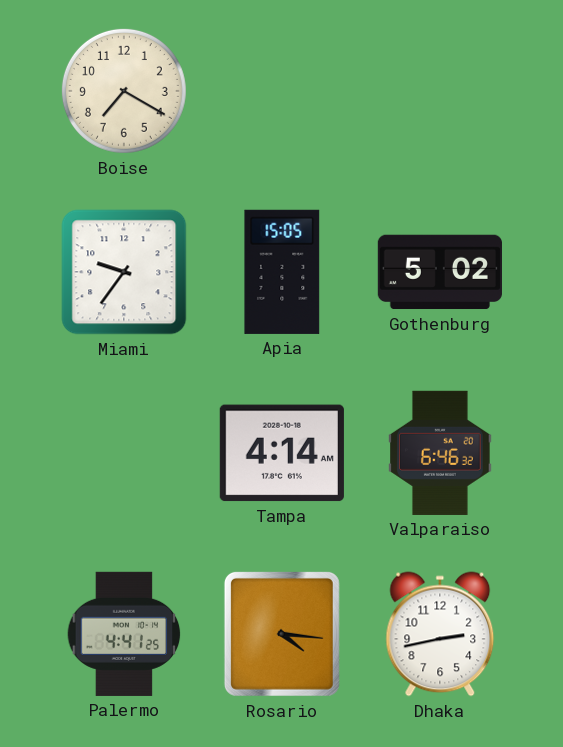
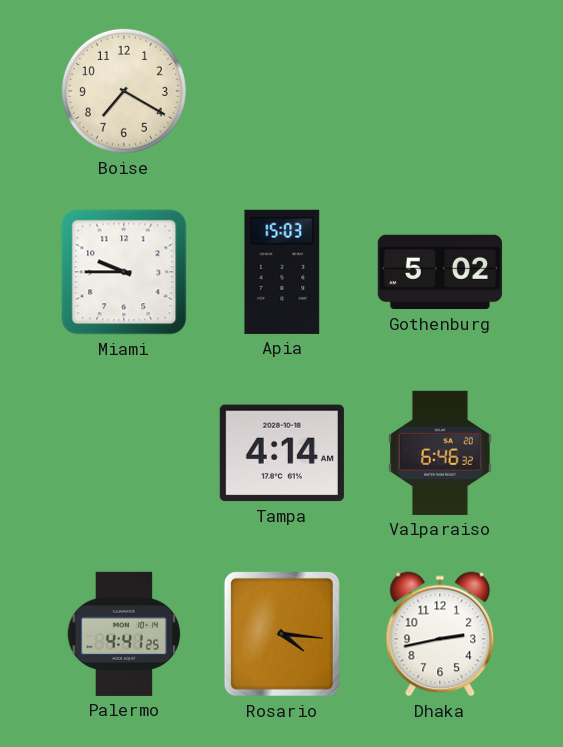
Miami: 9:36 -> 9:45
Apia: 15:05 -> 15:03
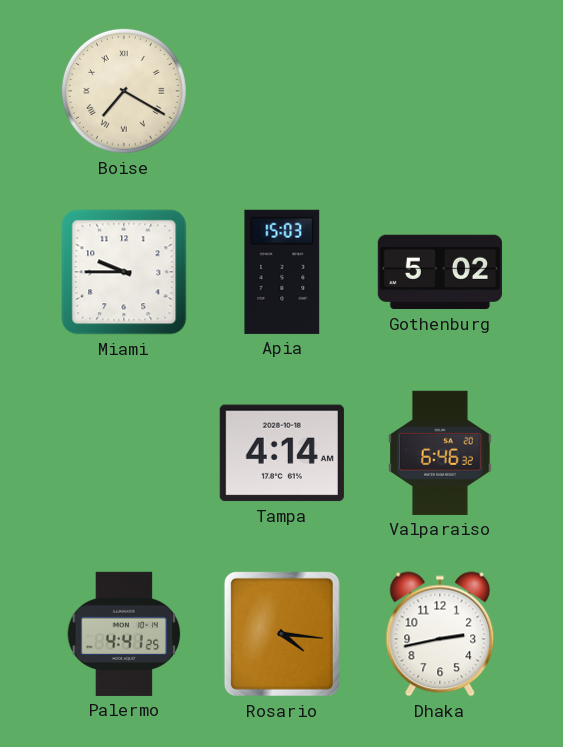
Boise numerals: Arabic -> Roman
